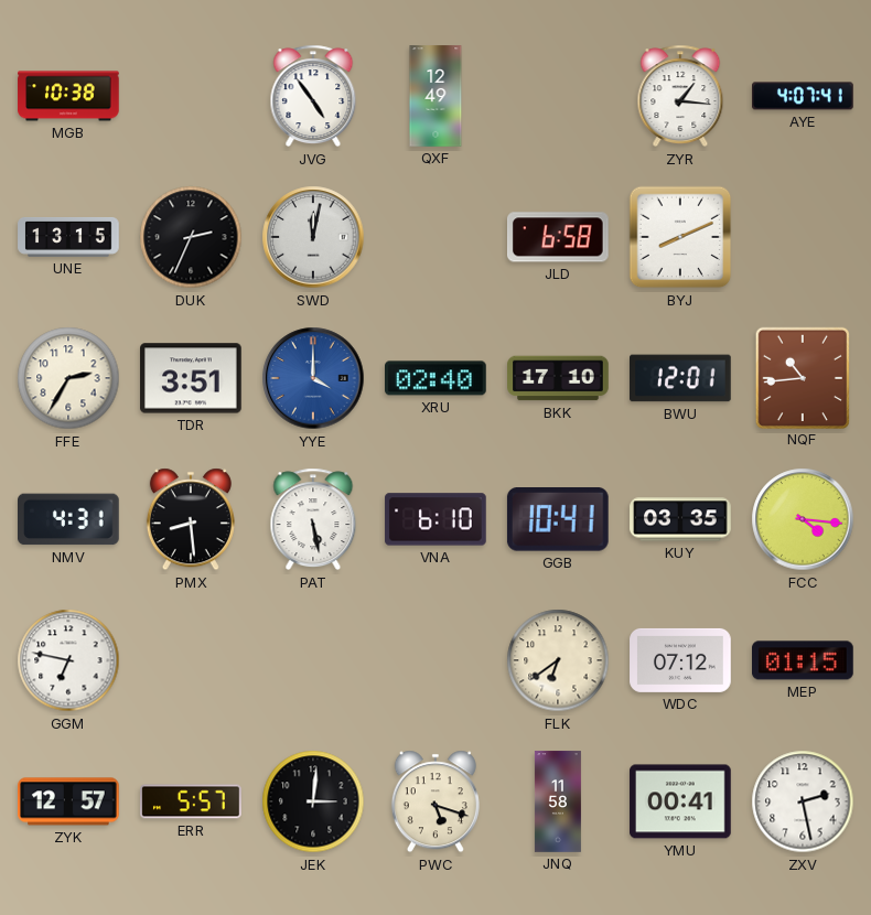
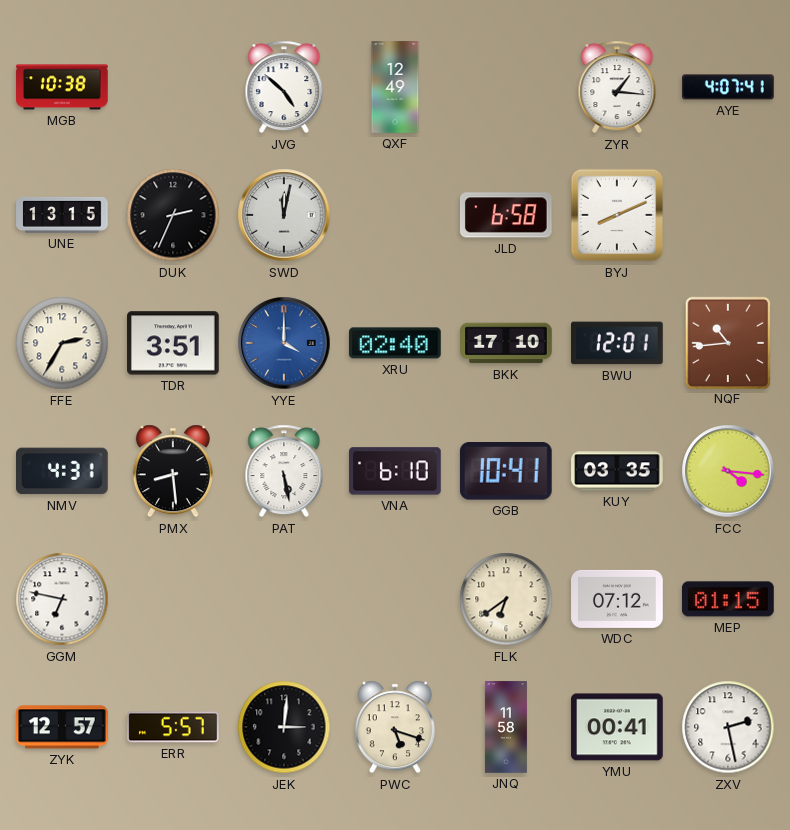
JVG: 4:54 -> 4:52
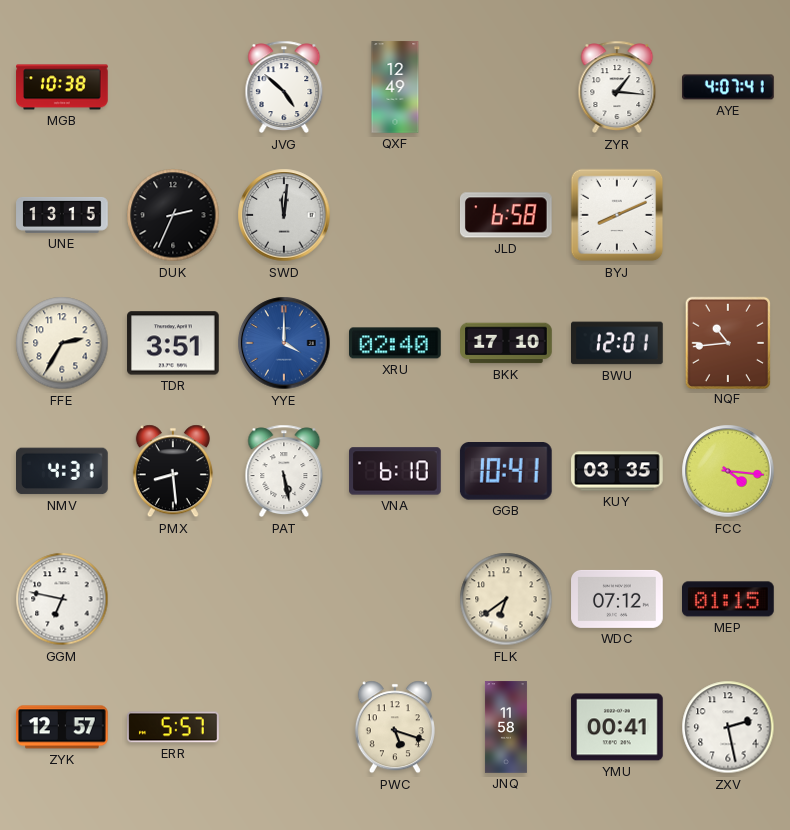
SWD: 12:02 -> 12:01
JEK: 3:01 -> none
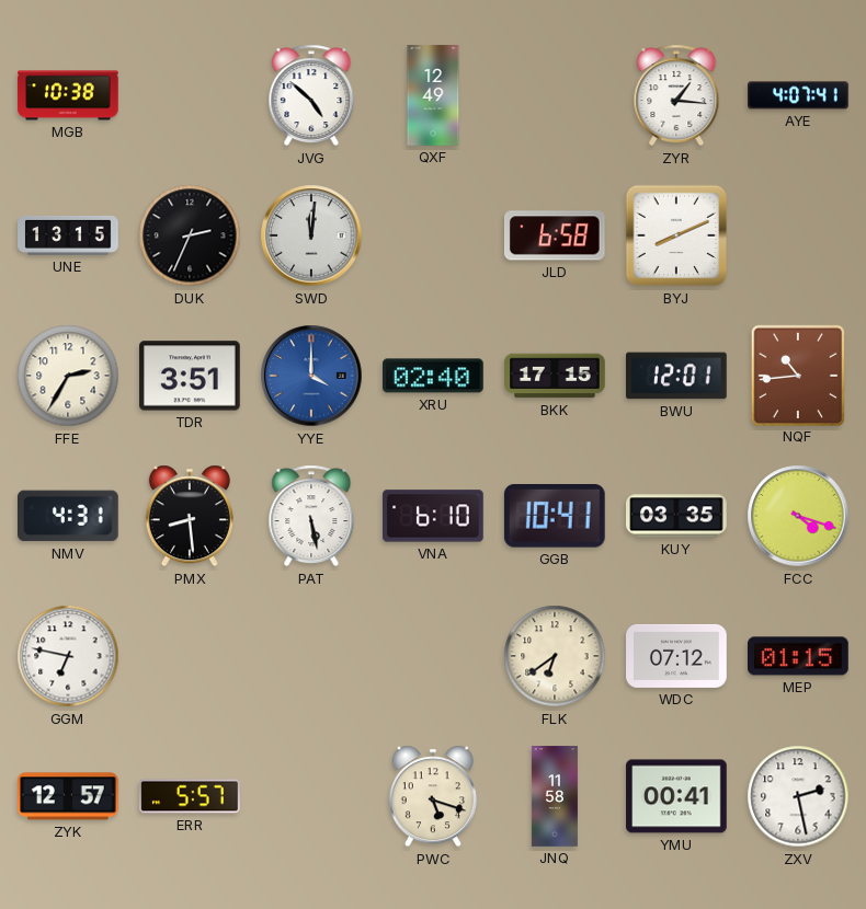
BKK: 17:10 -> 17:15
FCC: 4:16 -> 4:18
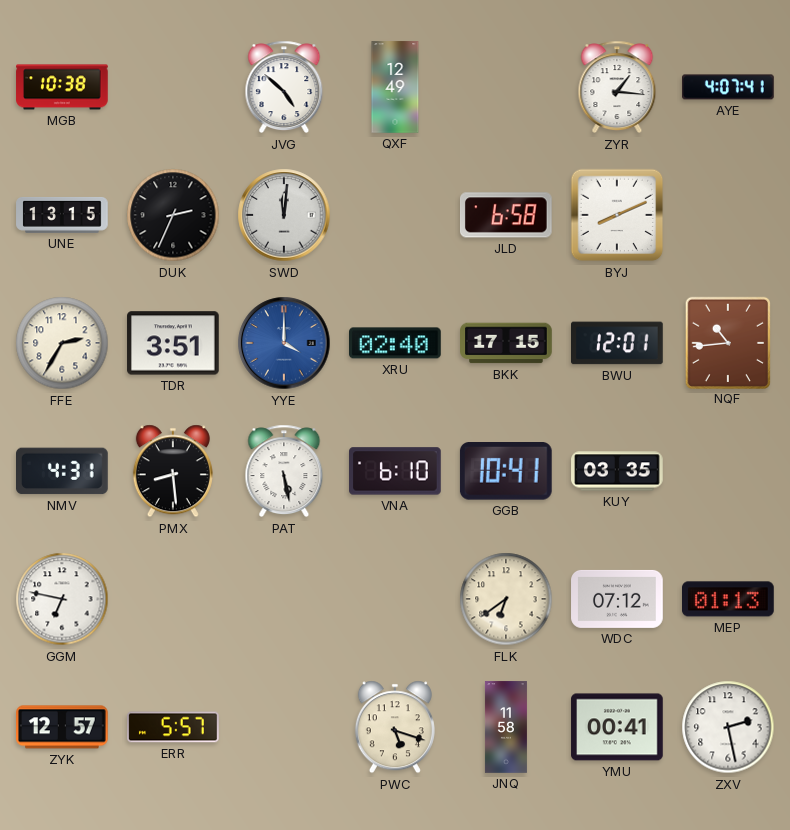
FCC: 4:18 -> none
MEP: 01:15 -> 01:13
